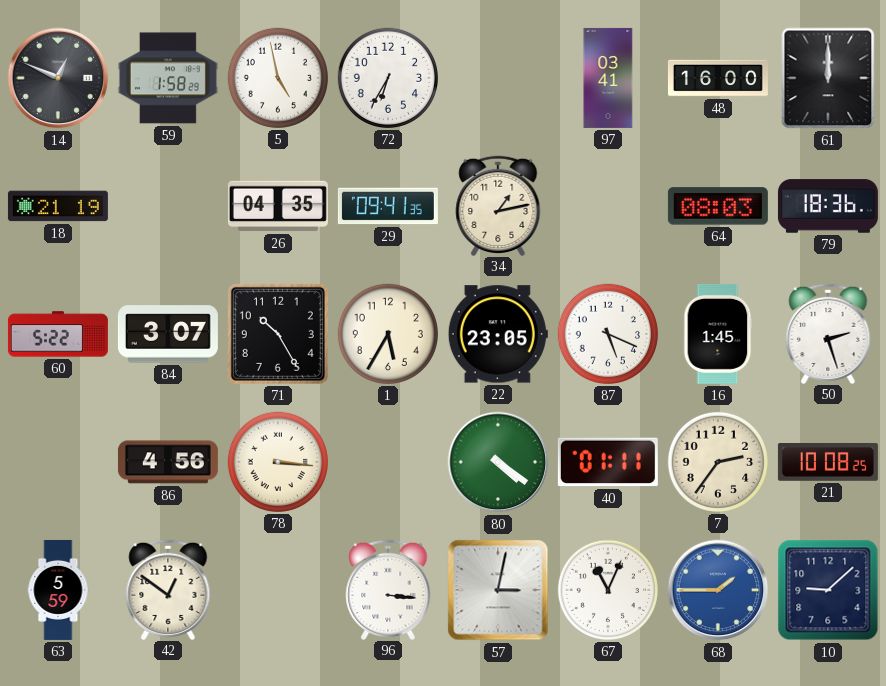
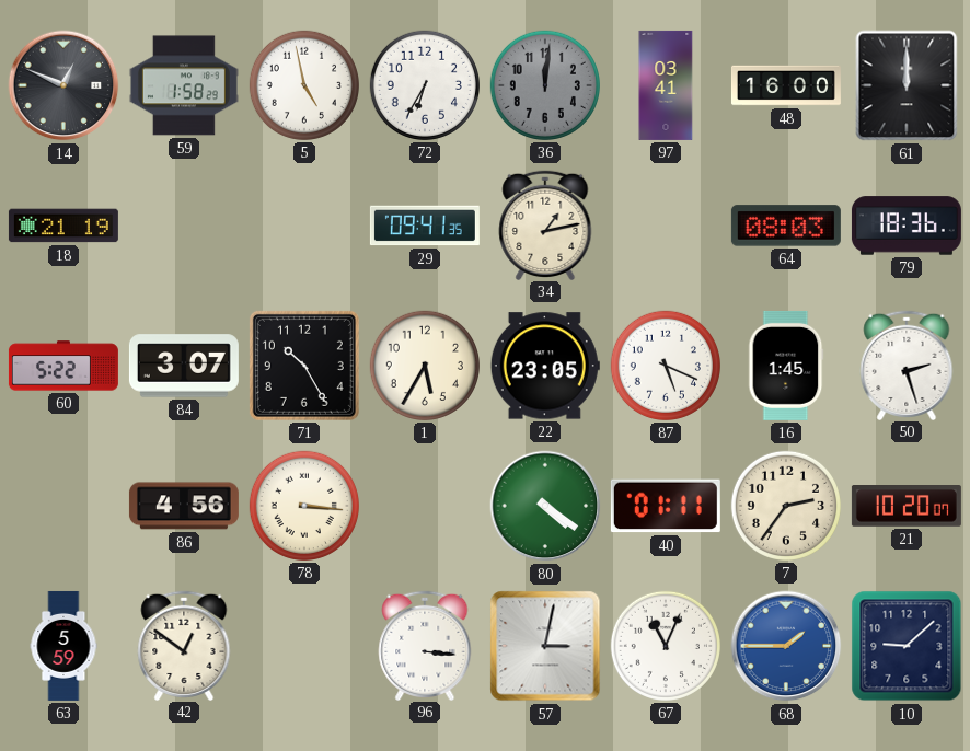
36: none -> 12:01
26: 04:35 -> none
21: 10:08 -> 10:20
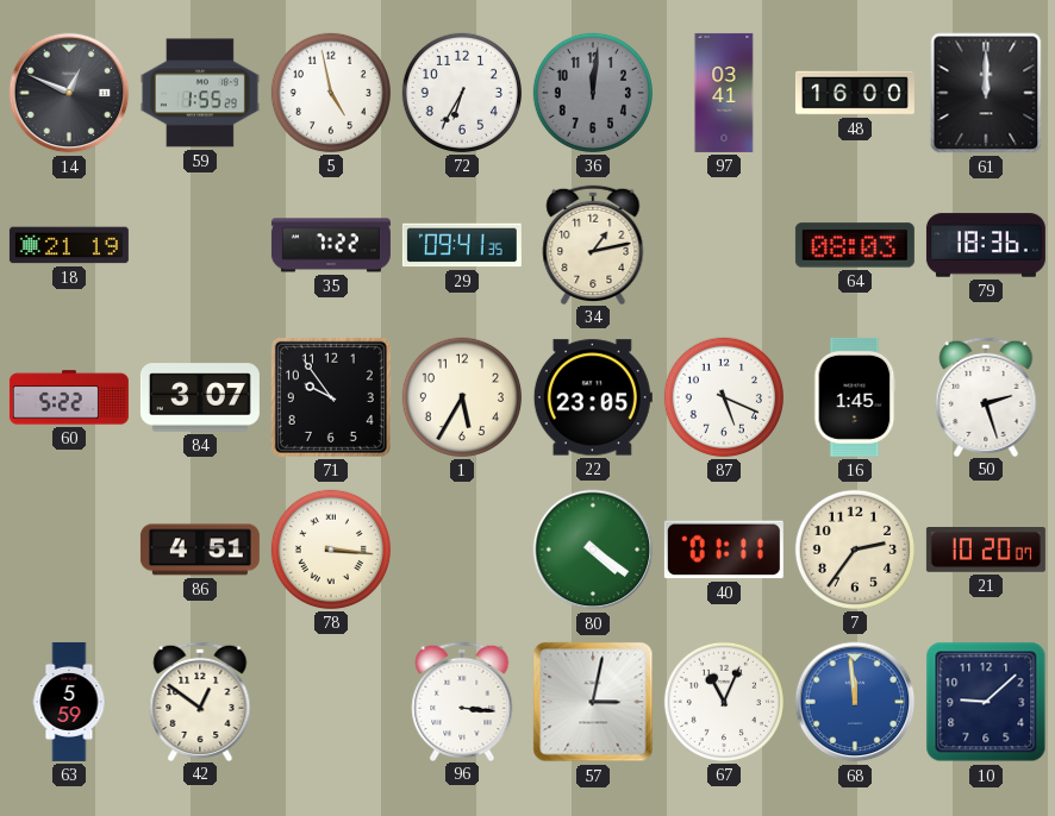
59: 1:58 -> 1:55
35: none -> 7:22
71: 10:25 -> 9:54
86: 4:56 -> 4:51
68: 1:45 -> 11:59
